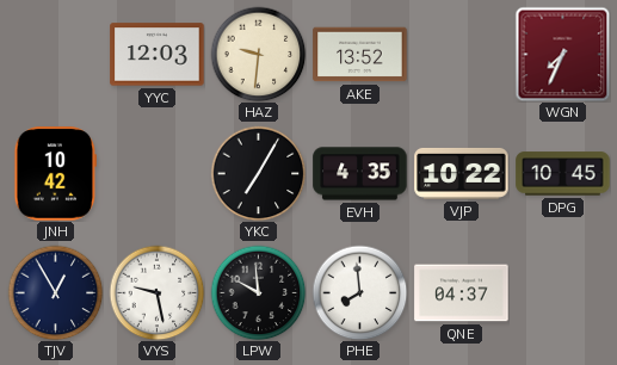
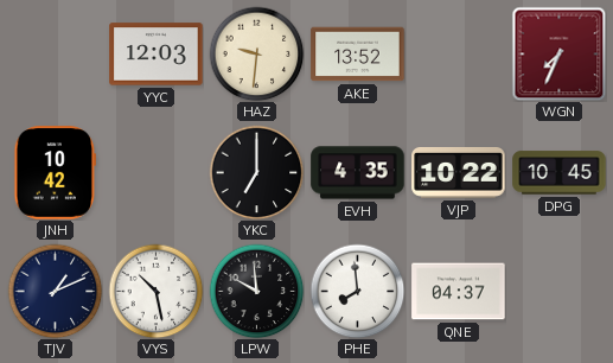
YKC: 7:05 -> 7:00
TJV: 12:55 -> 1:11
VYS: 9:28 -> 10:28
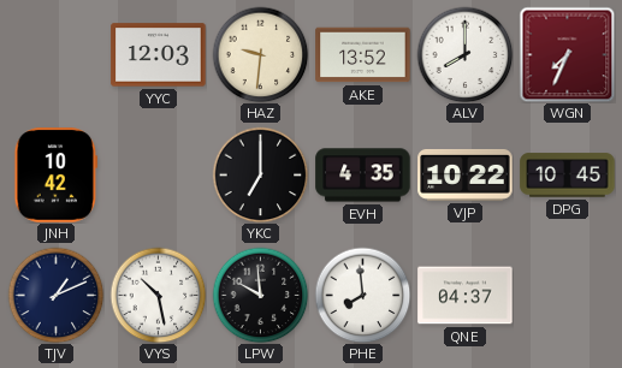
ALV: none -> 8:00
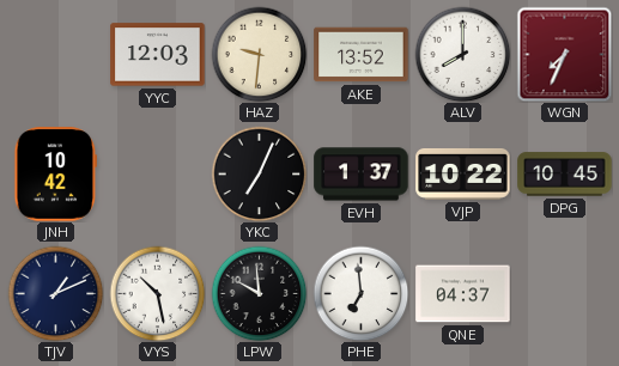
YKC: 7:00 -> 7:04
EVH: 4:35 -> 1:37
PHE: 7:59 -> 6:59
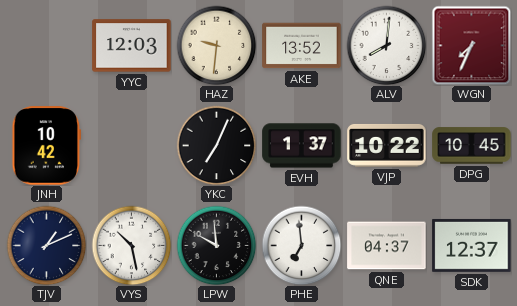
ALV: 8:00 -> 8:01
SDK: none -> 12:37
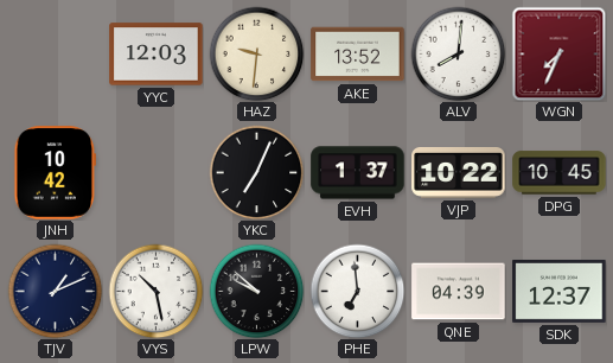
LPW: 9:59 -> 9:52
QNE: 04:37 -> 04:39
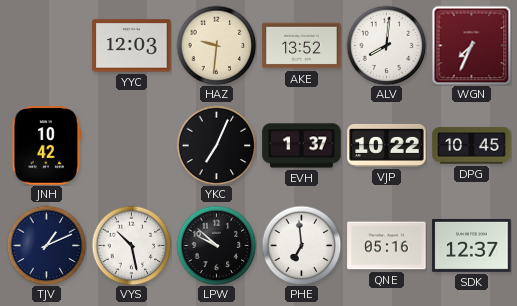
QNE: 04:39 -> 05:16
